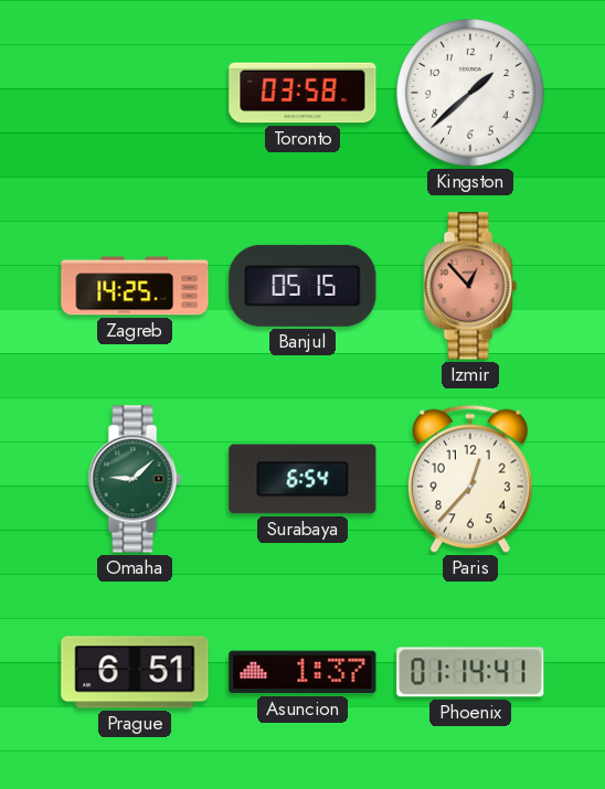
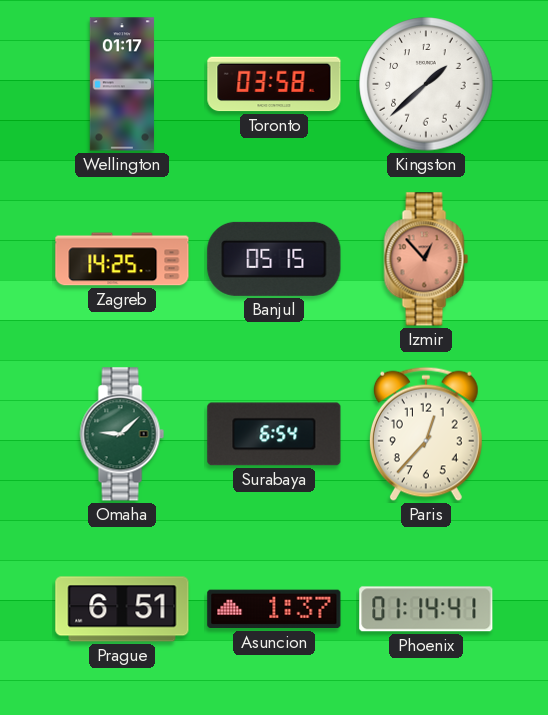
Wellington: none -> 01:17
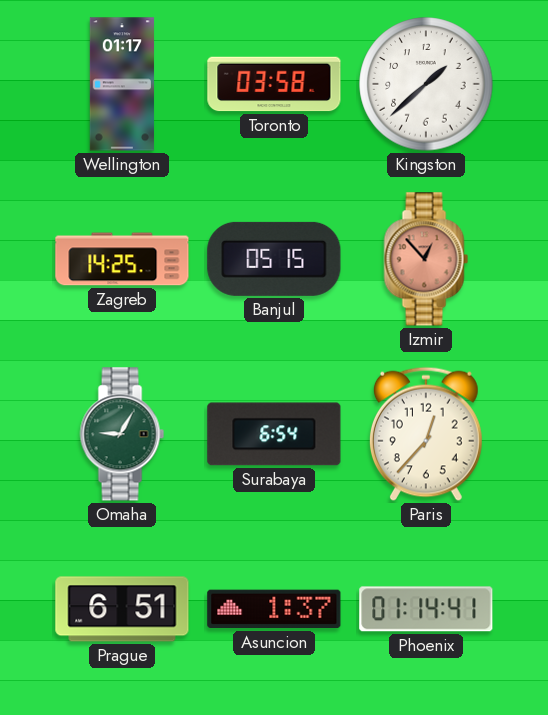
Omaha: 9:08 -> 9:05
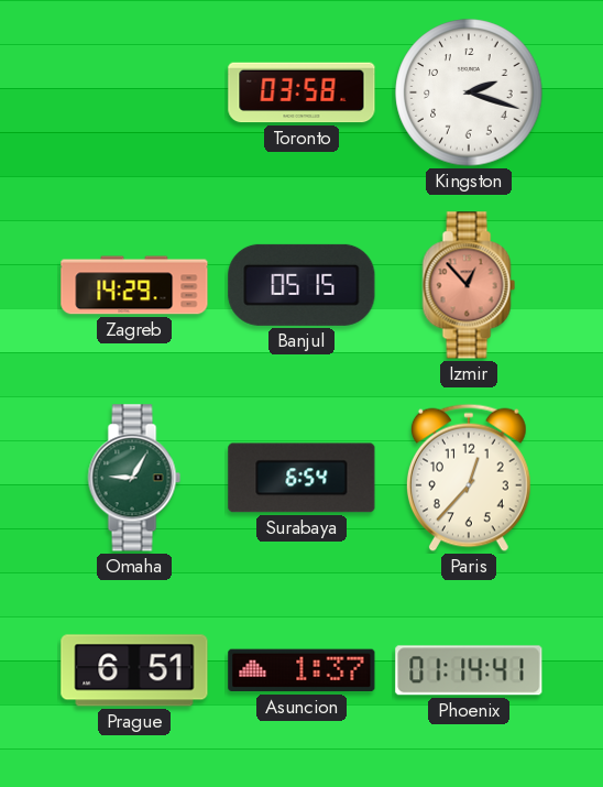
Wellington: 01:17 -> none
Kingston: 1:38 -> 2:18
Zagreb: 14:25 -> 14:29
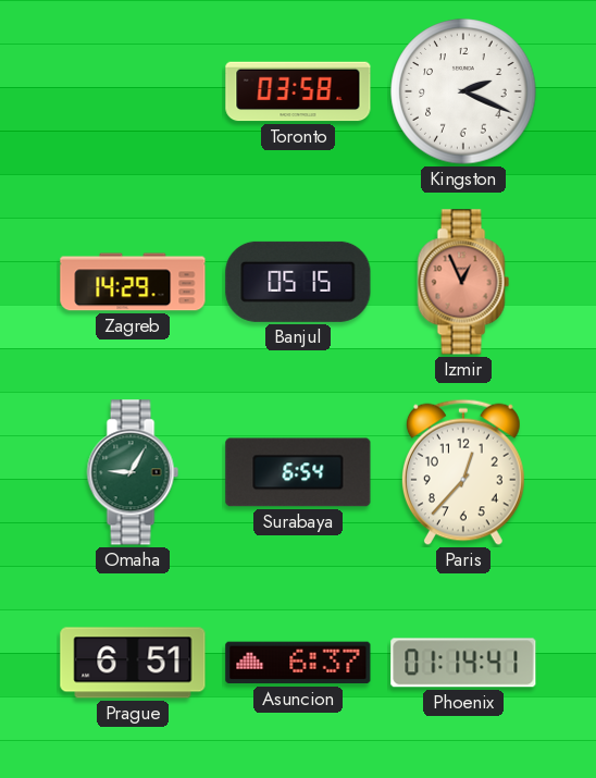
Kingston: 2:18 -> 2:19
Izmir: 12:53 -> 12:56
Asuncion: 1:37 -> 6:37
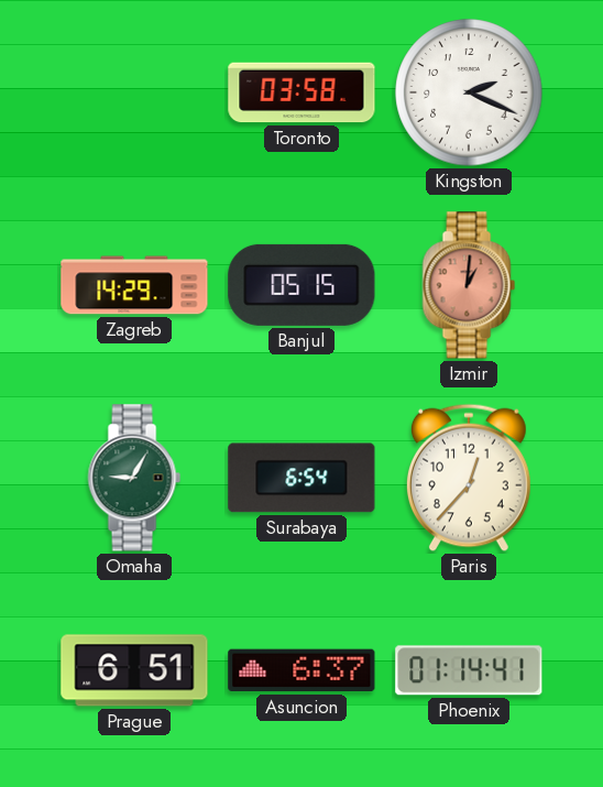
Izmir: 12:56 -> 1:01
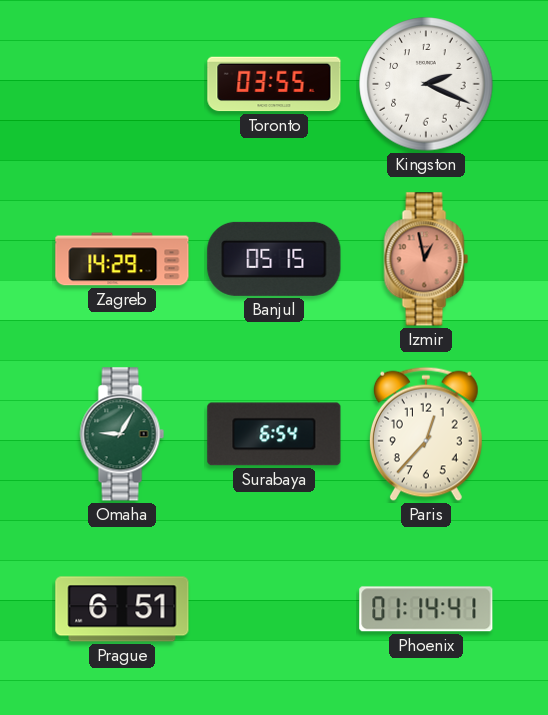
Toronto: 03:58 -> 03:55
Izmir: 1:01 -> 12:58
Asuncion: 6:37 -> none
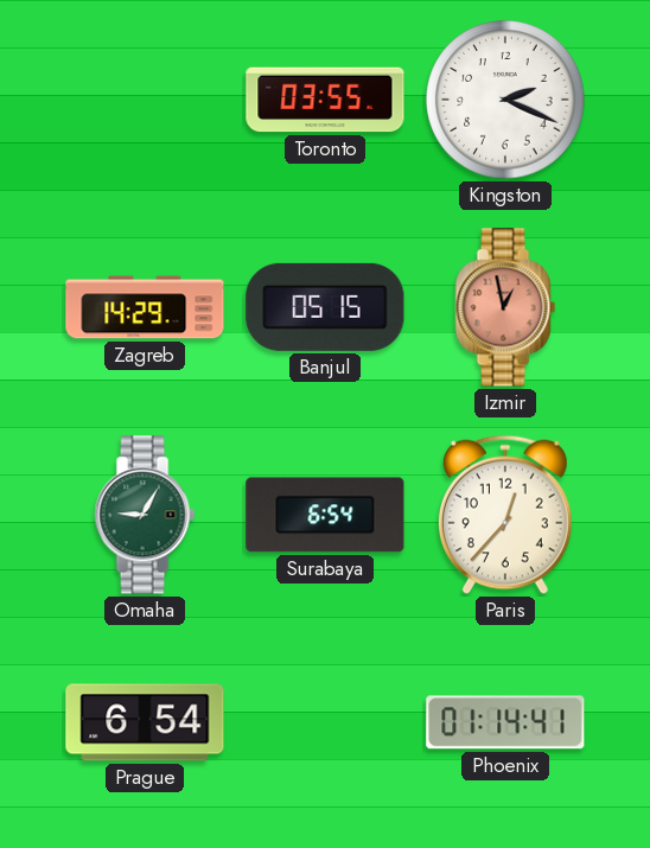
Prague: 6:51 -> 6:54
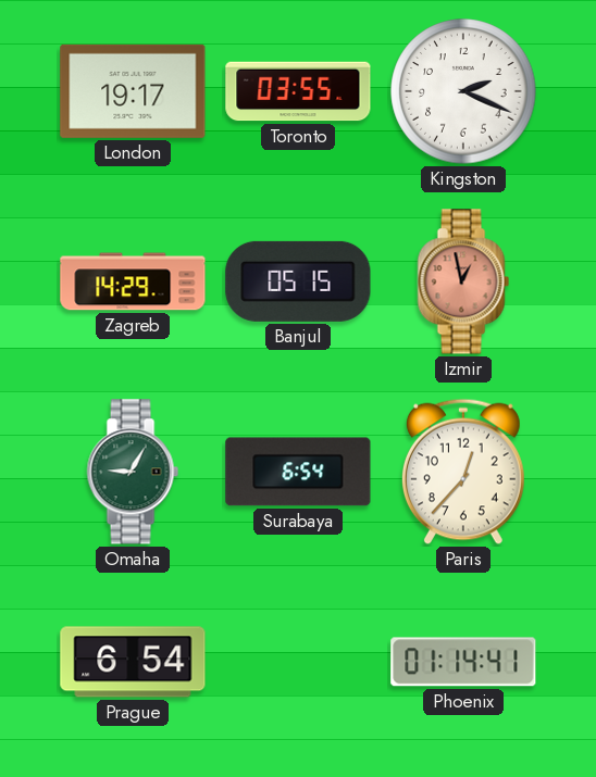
London: none -> 19:17
